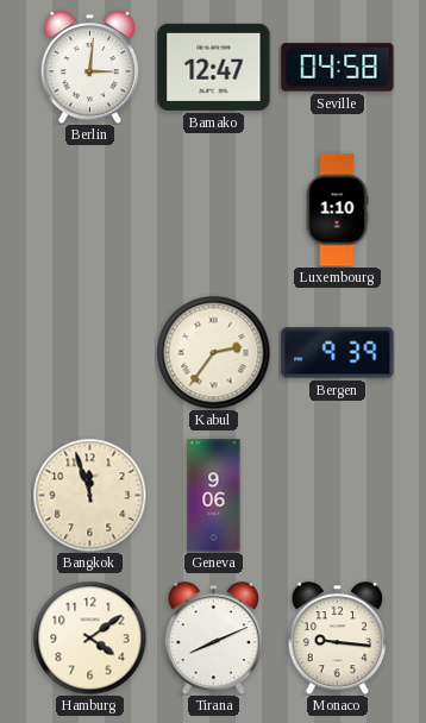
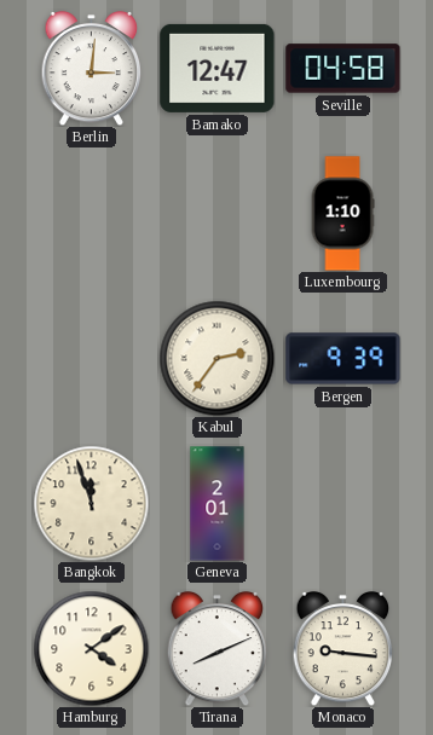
Geneva: 9:06 -> 2:01
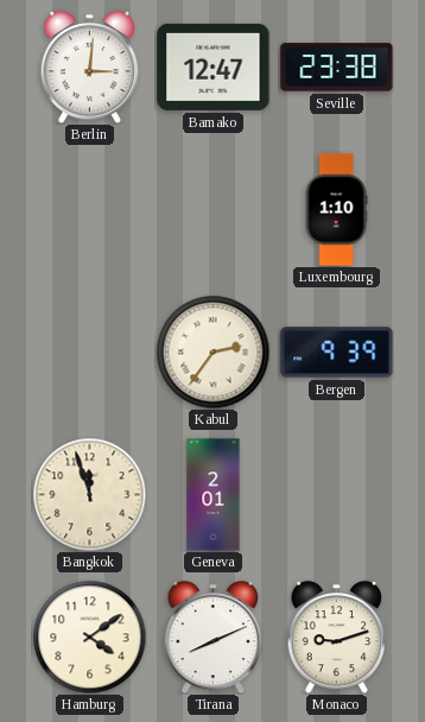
Seville: 04:58 -> 23:38
Monaco: 9:16 -> 9:12
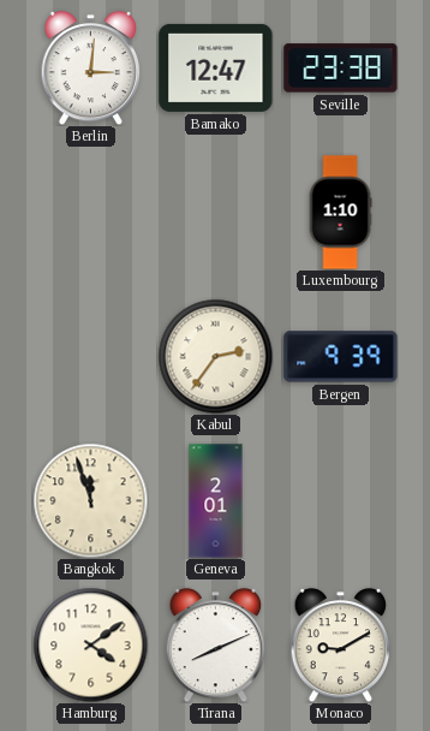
Monaco: 9:12 -> 9:10
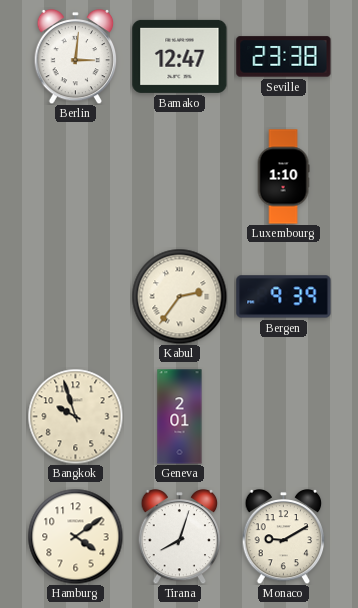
Bangkok: 11:57 -> 9:57
Tirana: 8:11 -> 8:03
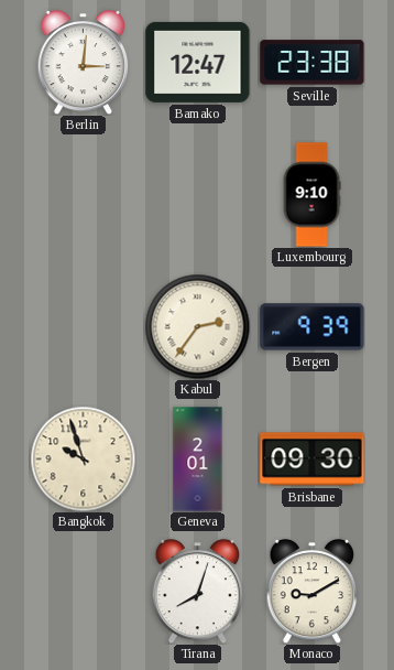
Luxembourg: 1:10 -> 9:10
Brisbane: none -> 09:30
Hamburg: 4:09 -> none
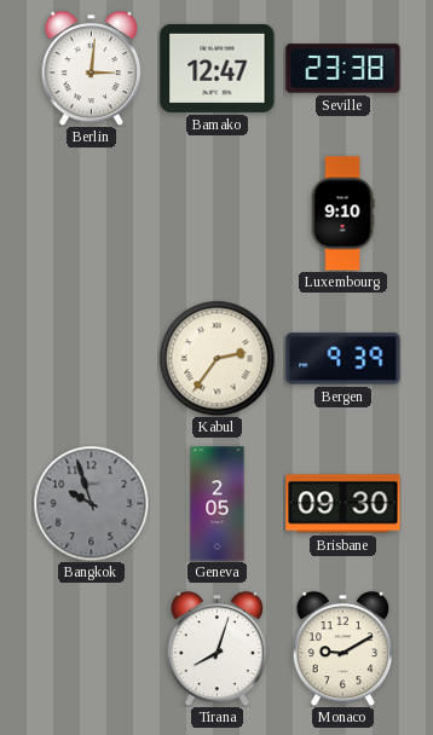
Bangkok dial: cream -> grey
Geneva: 2:01 -> 2:05
